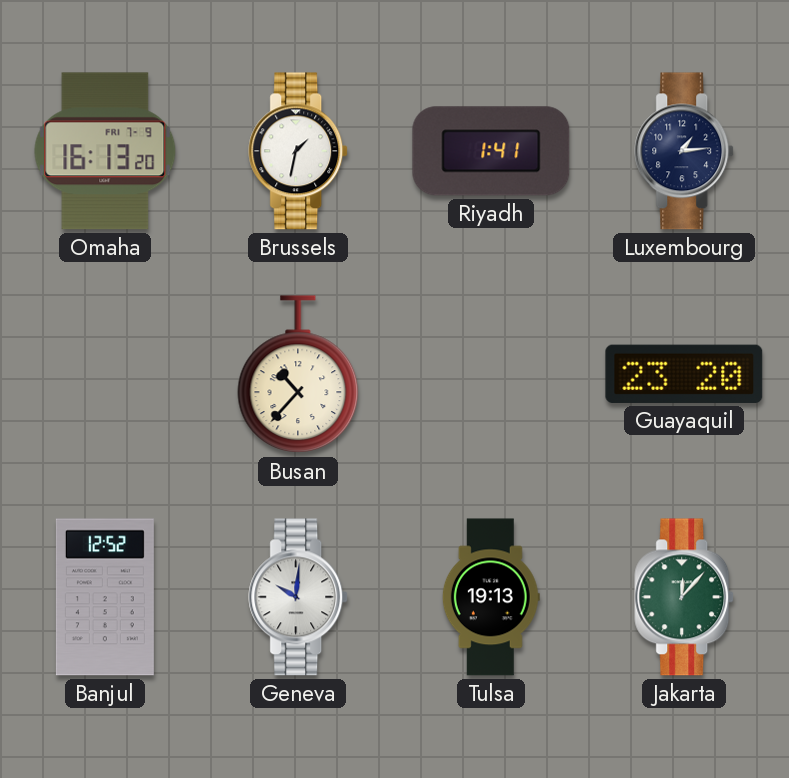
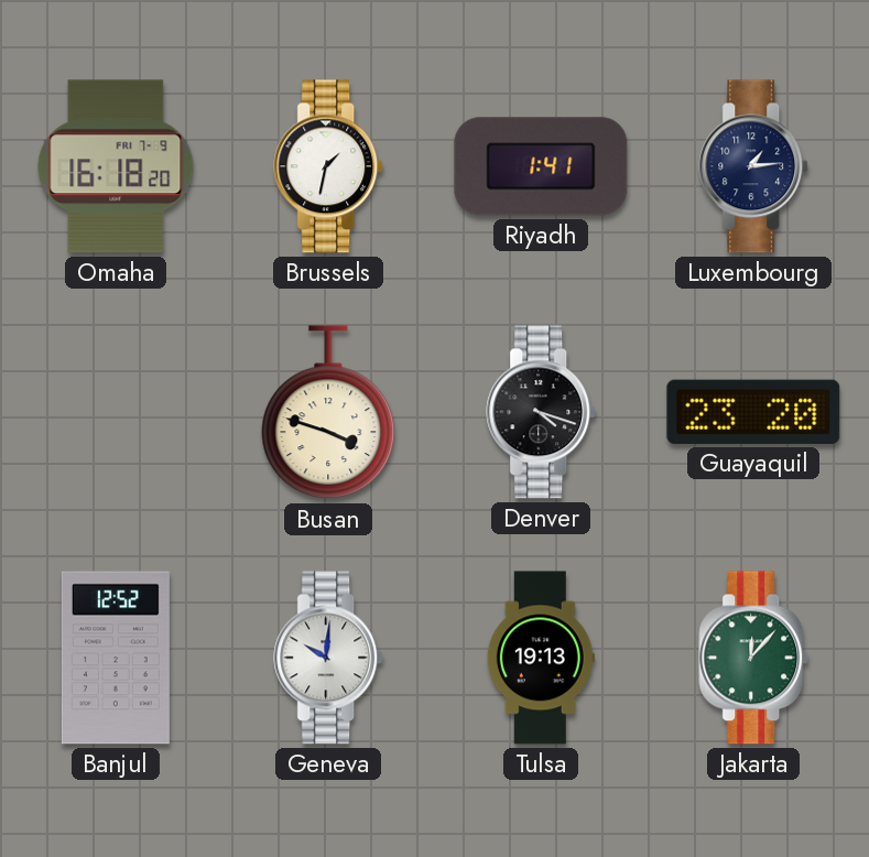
Omaha: 16:13 -> 16:18
Busan: 10:37 -> 3:48
Denver: none -> 4:18
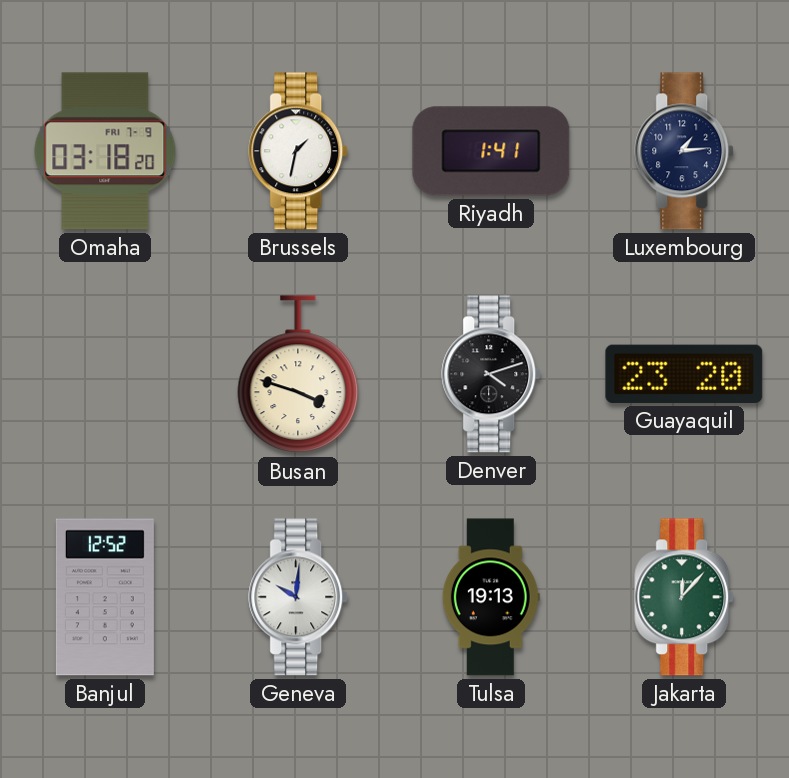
Omaha: 16:18 -> 03:18
Denver: 4:18 -> 4:12
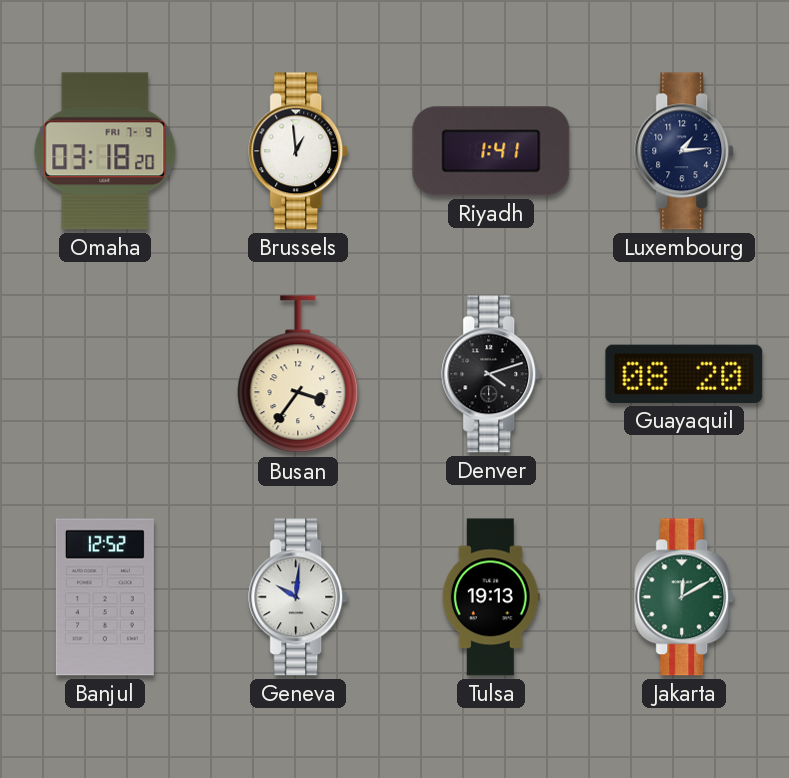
Brussels: 1:32 -> 12:59
Busan: 3:48 -> 3:36
Guayaquil: 23:20 -> 08:20
Jakarta: 12:07 -> 12:10
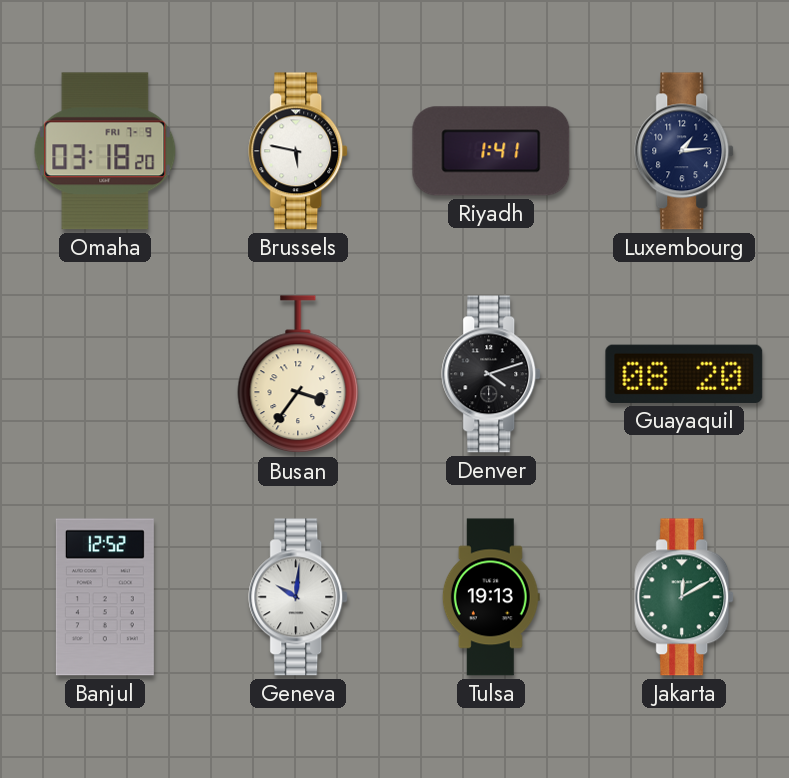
Brussels: 12:59 -> 5:47
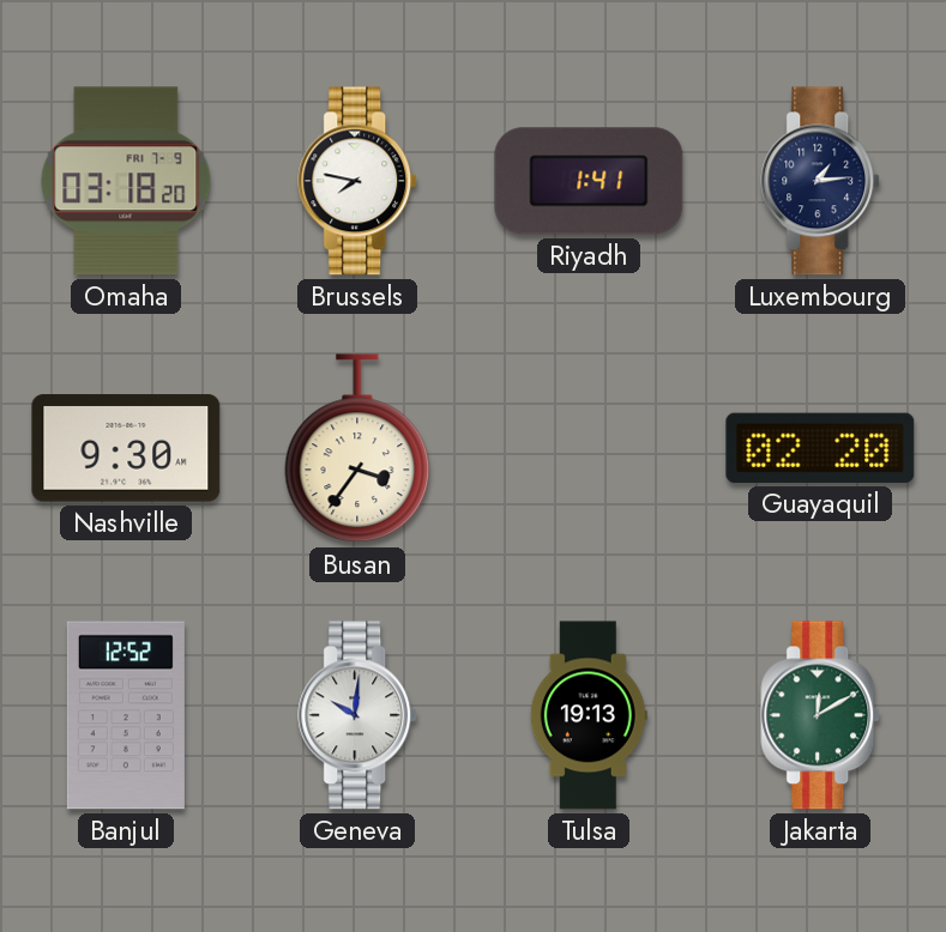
Brussels: 5:47 -> 7:47
Nashville: none -> 9:30
Denver: 4:12 -> none
Guayaquil: 08:20 -> 02:20
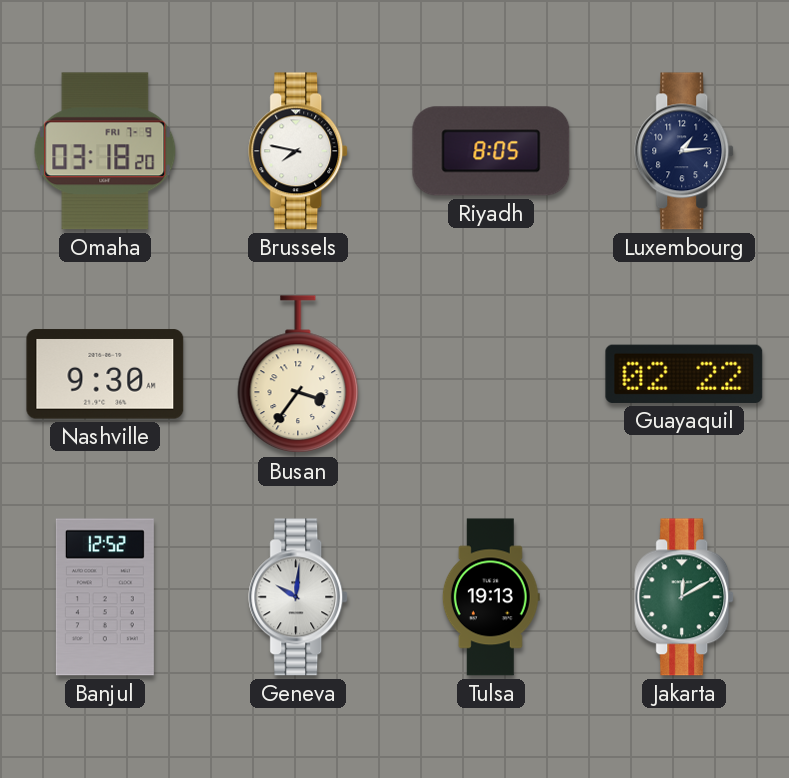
Riyadh: 1:41 -> 8:05
Guayaquil: 02:20 -> 02:22
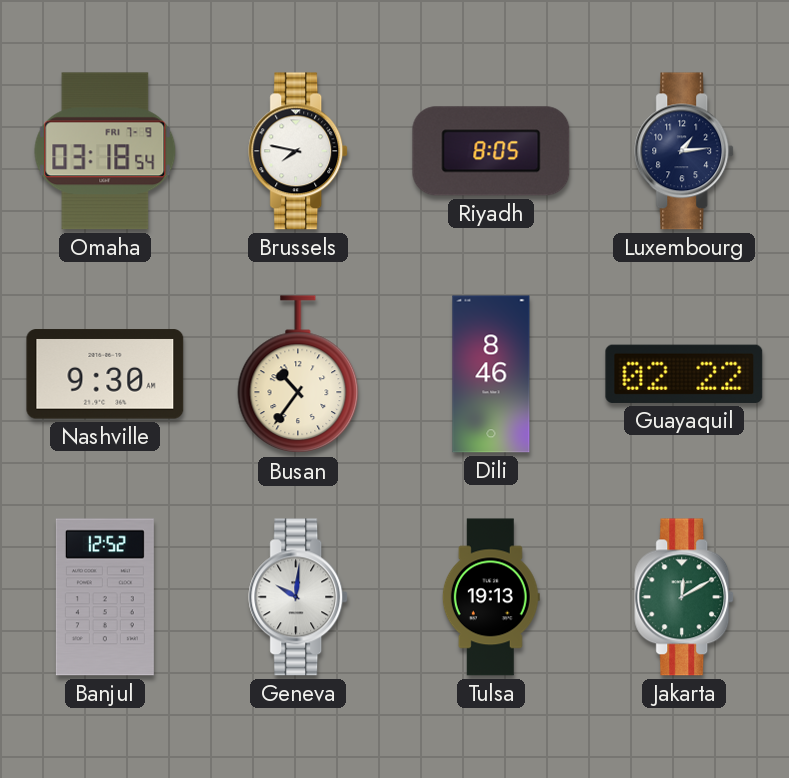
Omaha: 03:18:20 -> 03:18:54
Busan: 3:36 -> 10:36
Dili: none -> 8:46
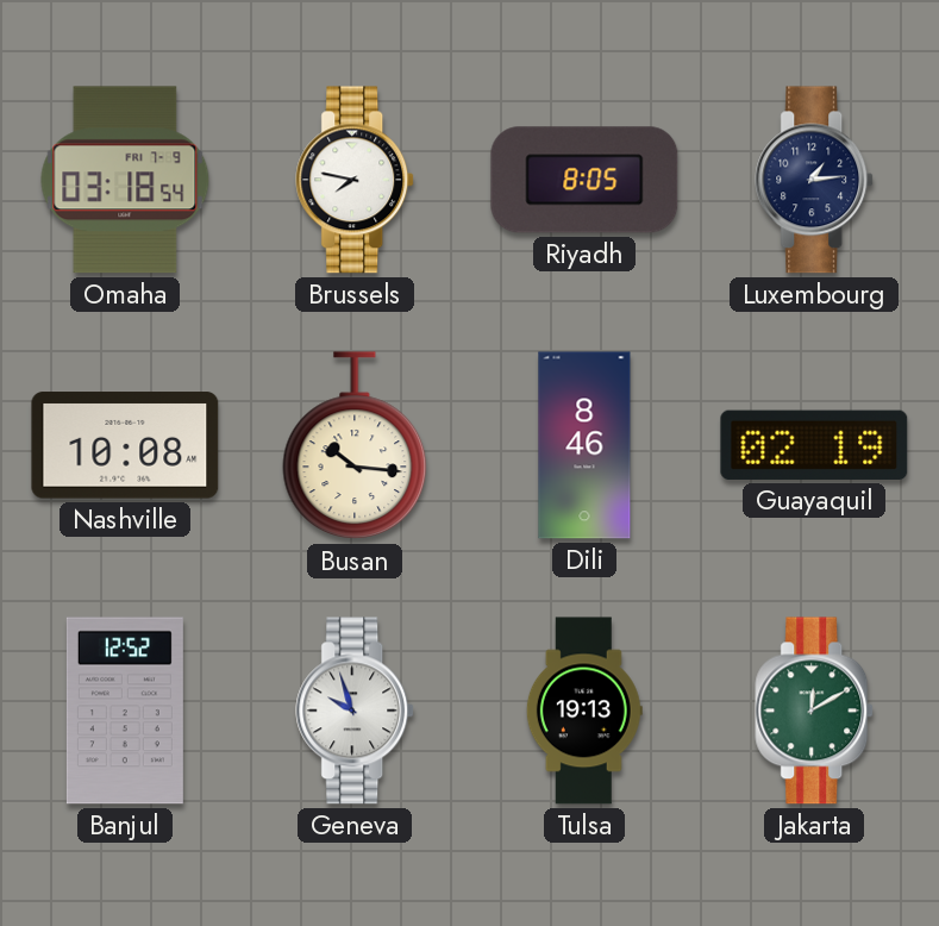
Nashville: 9:30 -> 10:08
Busan: 10:36 -> 10:16
Guayaquil: 02:22 -> 02:19
Geneva: 10:01 -> 9:57
